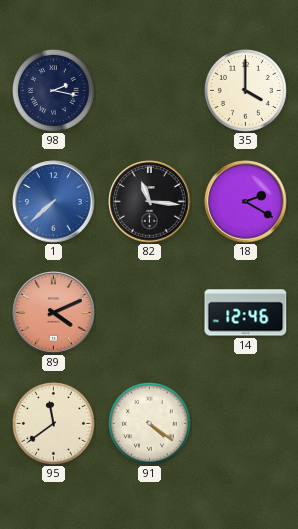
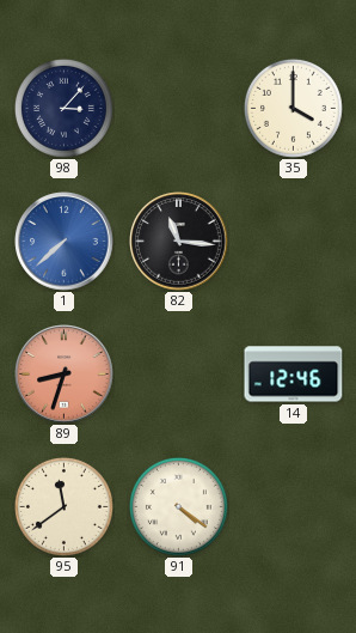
98: 2:17 -> 3:07
18: 2:20 -> none
89: 4:11 -> 8:33
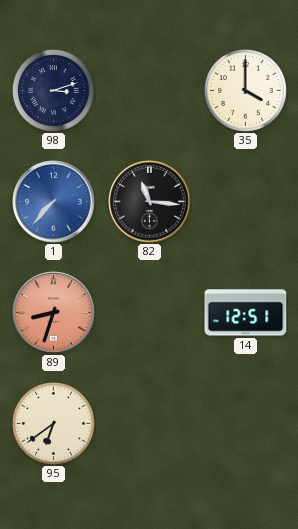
98: 3:07 -> 3:12
1: 7:38 -> 7:37
14: 12:46 -> 12:51
95: 11:39 -> 6:39
91: 4:21 -> none
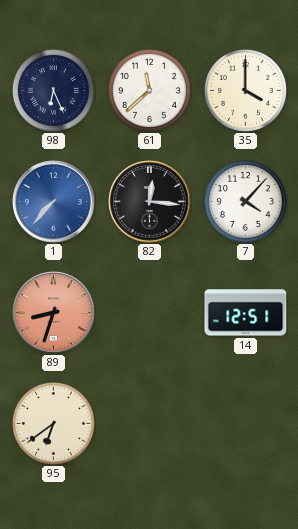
98: 3:12 -> 6:26
61: none -> 11:38
82: 11:16 -> 12:16
7: none -> 4:07
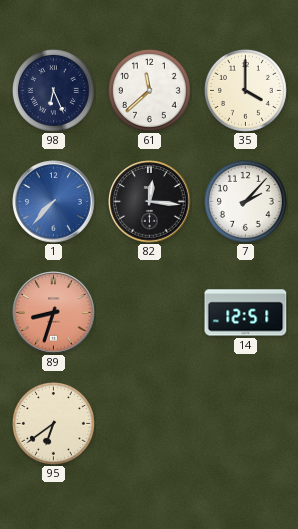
7: 4:07 -> 2:07
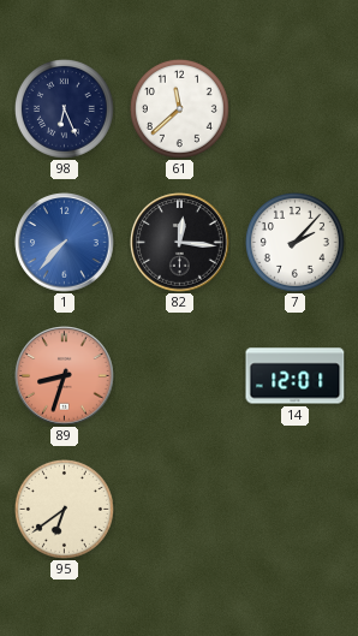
35: 4:00 -> none
14: 12:51 -> 12:01
